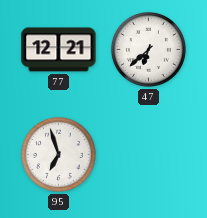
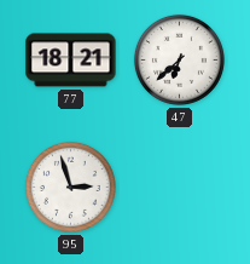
77: 12:21 -> 18:21
95: 6:57 -> 2:57
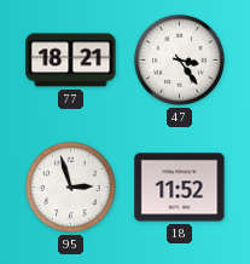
47: 6:38 -> 3:24
18: none -> 11:52
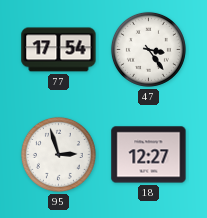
77: 18:21 -> 17:54
18: 11:52 -> 12:27
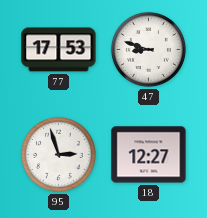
77: 17:54 -> 17:53
47: 3:24 -> 8:48
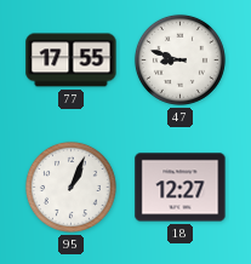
77: 17:53 -> 17:55
95: 2:57 -> 1:04
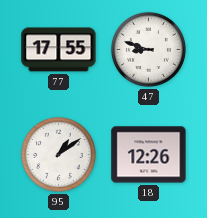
95: 1:04 -> 1:09
18: 12:27 -> 12:26
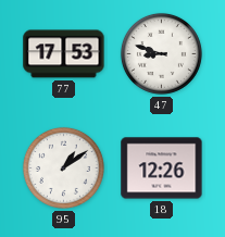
77: 17:55 -> 17:53
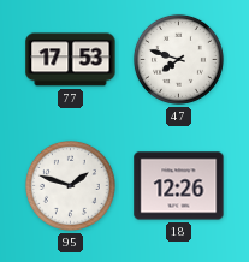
47: 8:48 -> 7:48
95: 1:09 -> 1:48
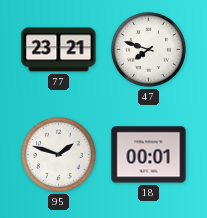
77: 17:53 -> 23:21
18: 12:26 -> 00:01
